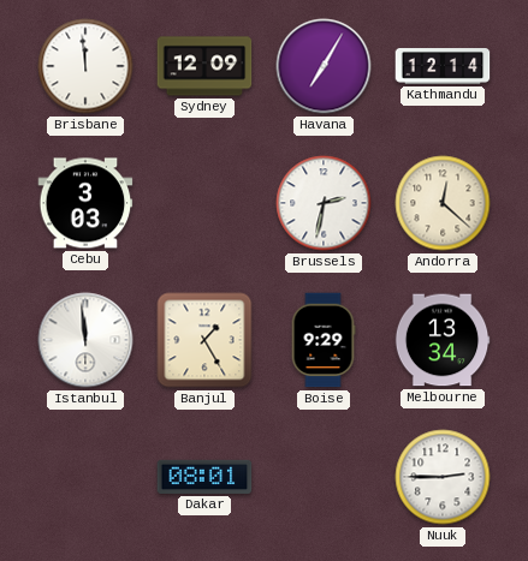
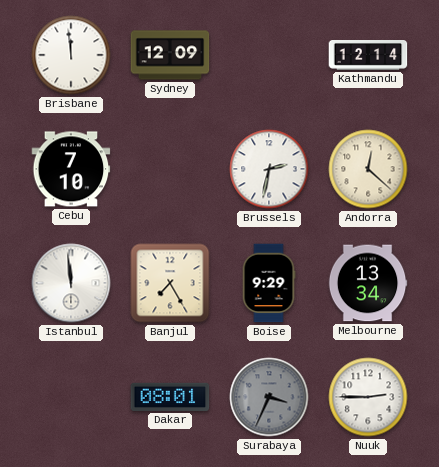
Havana: 7:05 -> none
Cebu: 3:03 -> 7:10
Banjul: 1:25 -> 7:25
Surabaya: none -> 3:34
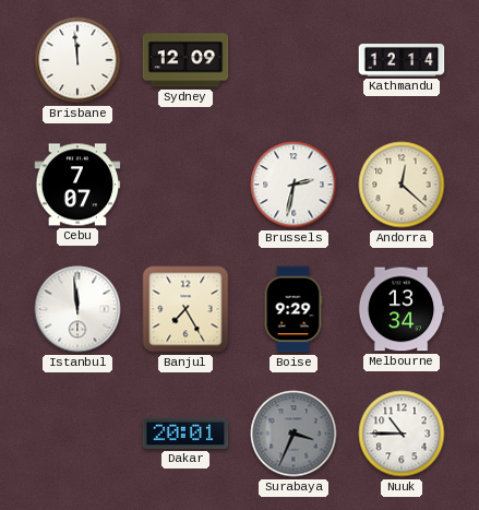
Cebu: 7:10 -> 7:07
Dakar: 08:01 -> 20:01
Nuuk: 2:45 -> 10:45
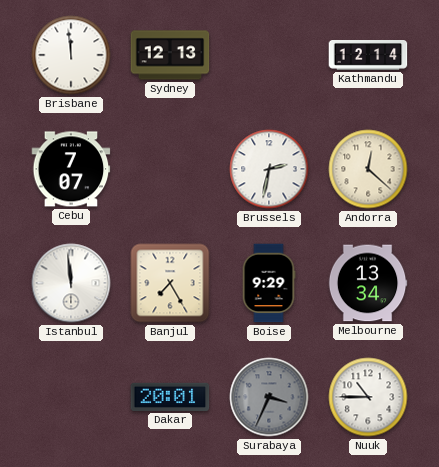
Sydney: 12:09 -> 12:13
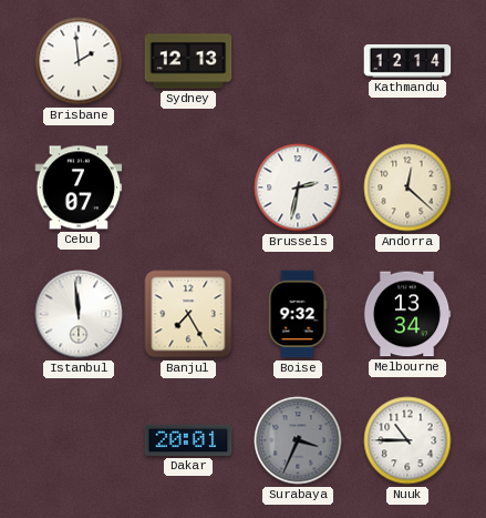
Brisbane: 11:59 -> 1:59
Boise: 9:29 -> 9:32
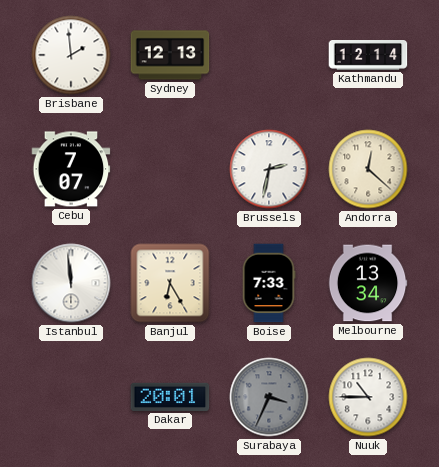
Banjul: 7:25 -> 6:25
Boise: 9:32 -> 7:33
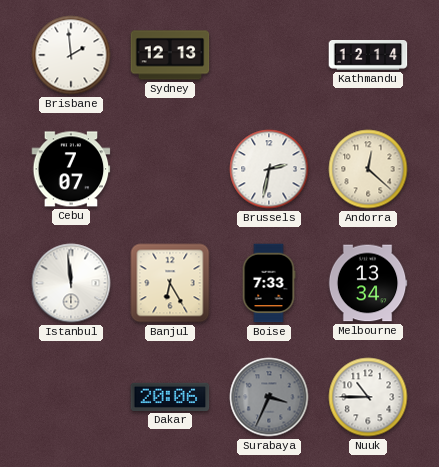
Dakar: 20:01 -> 20:06
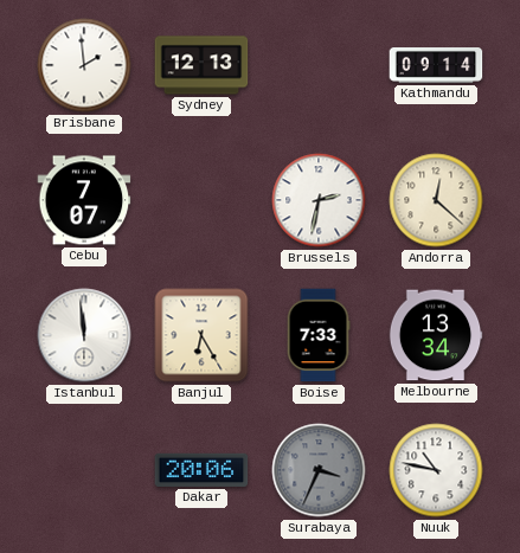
Kathmandu: 12:14 -> 09:14
Nuuk: 10:45 -> 10:47
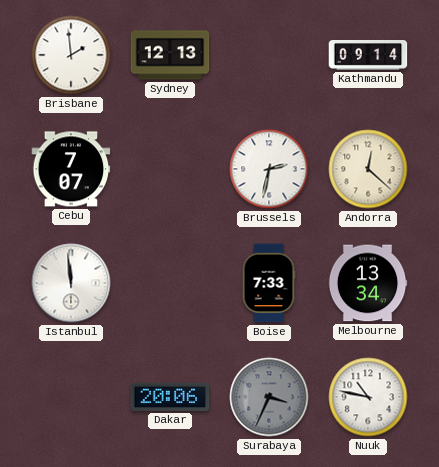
Banjul: 6:25 -> none
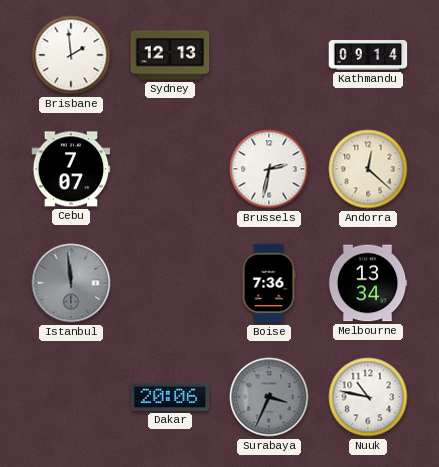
Istanbul dial: white -> grey
Boise: 7:33 -> 7:36
